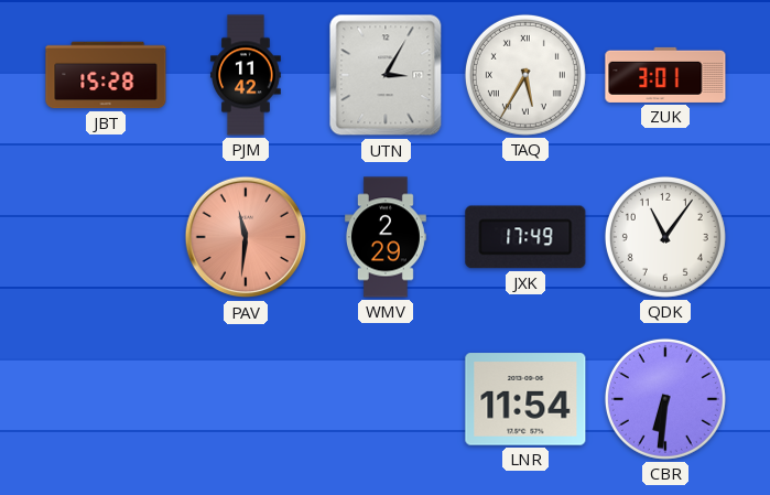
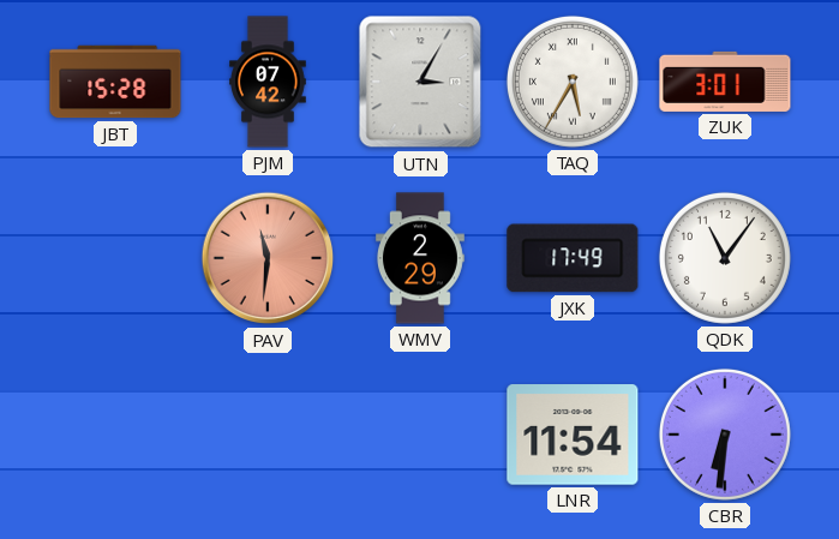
PJM: 11:42 -> 07:42
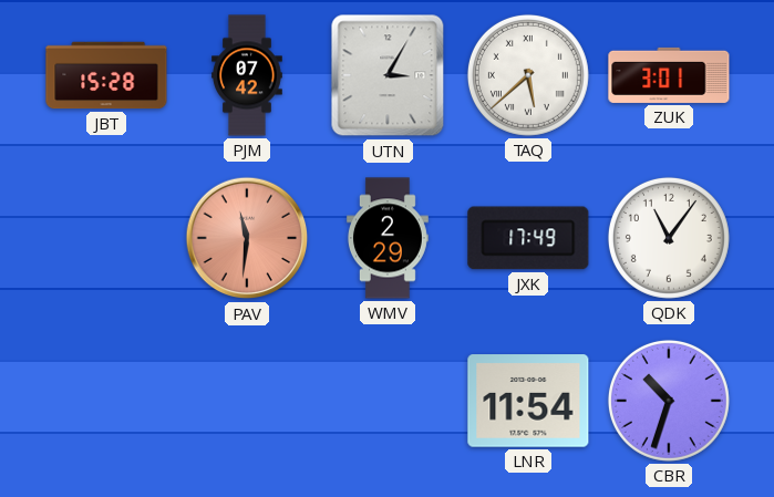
TAQ: 5:35 -> 5:38
CBR: 6:31 -> 10:33
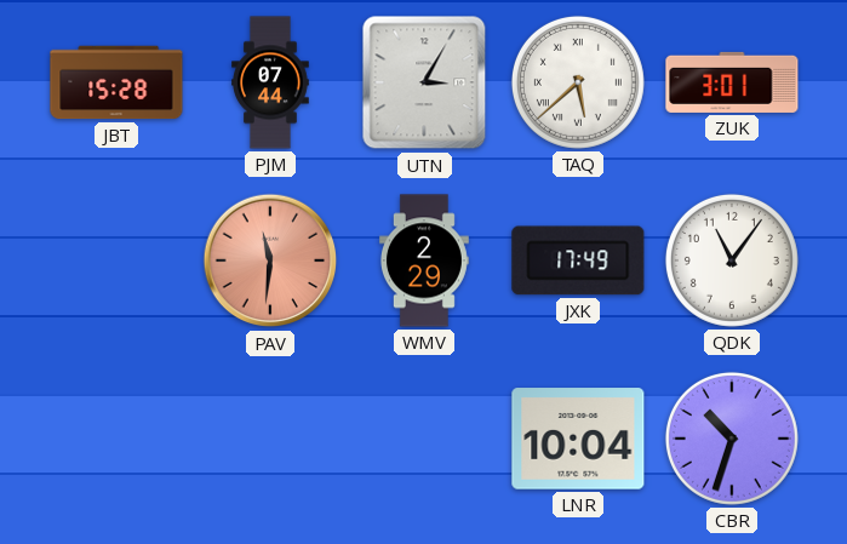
PJM: 07:42 -> 07:44
LNR: 11:54 -> 10:04
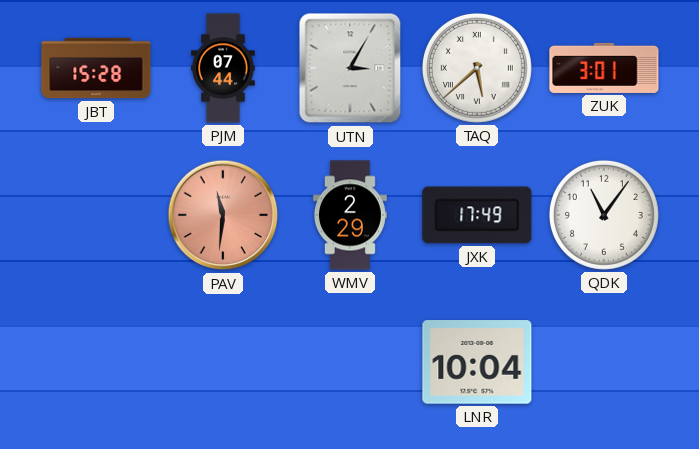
CBR: 10:33 -> none
